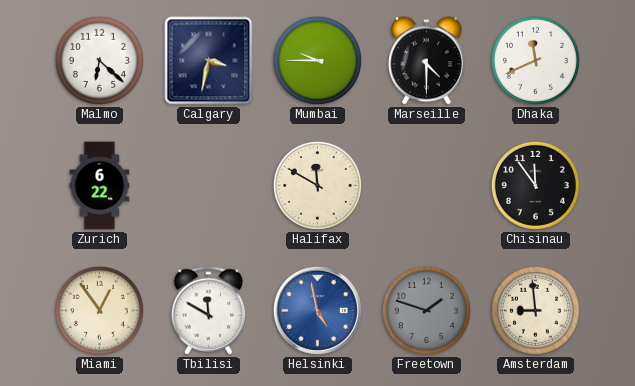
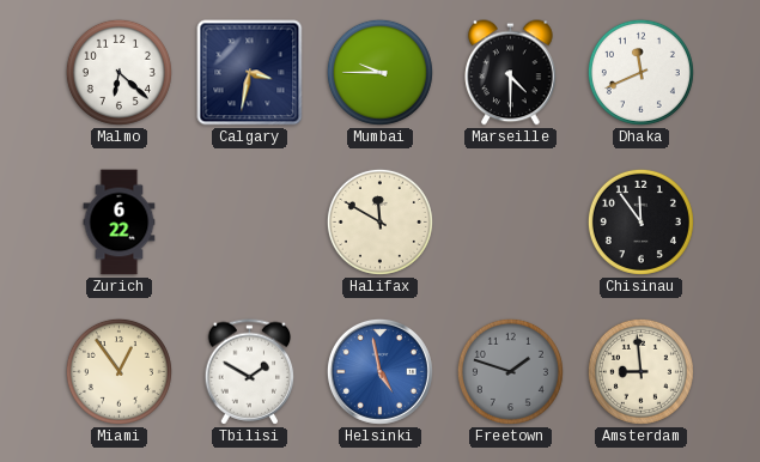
Tbilisi: 11:50 -> 1:50
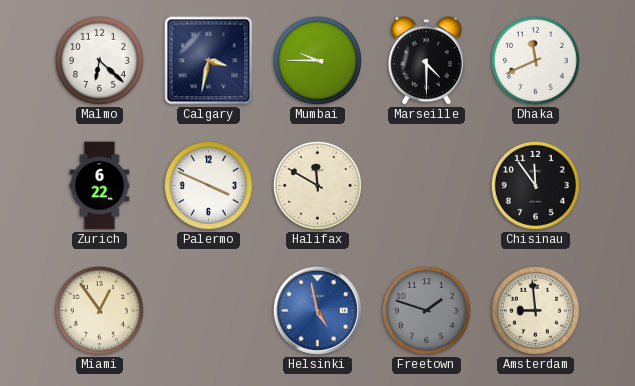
Palermo: none -> 3:49
Tbilisi: 1:50 -> none
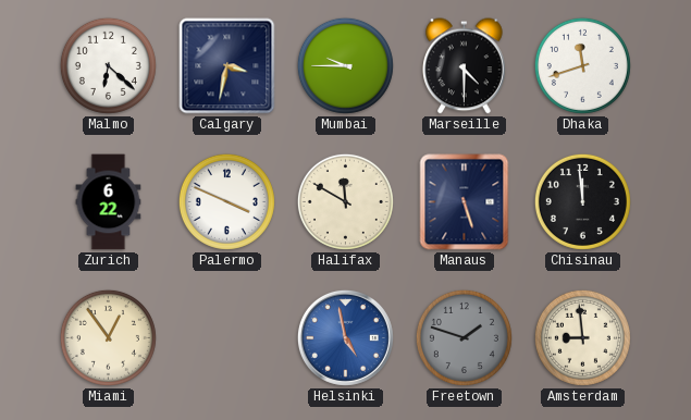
Dhaka: 11:41 -> 11:42
Manaus: none -> 5:27
Chisinau: 11:54 -> 11:59
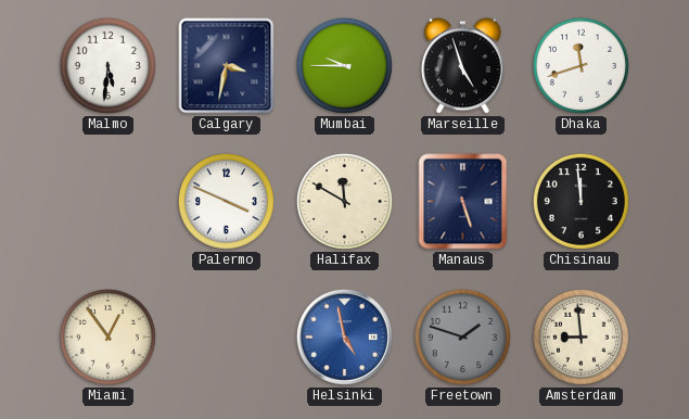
Malmo: 6:22 -> 5:31
Marseille: 4:30 -> 4:57
Zurich: 6:22 -> none
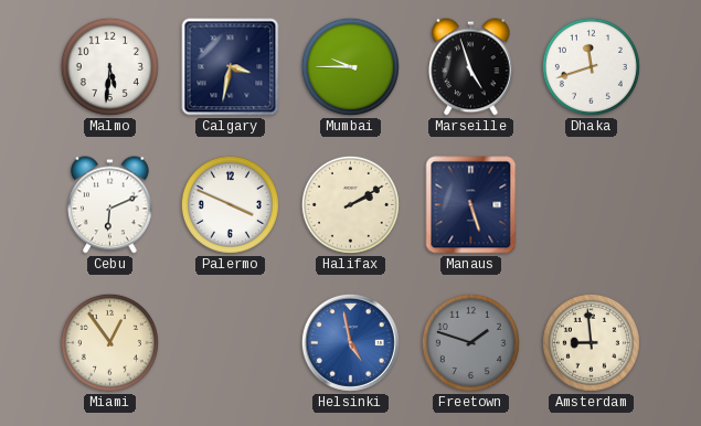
Cebu: none -> 6:11
Halifax: 11:50 -> 2:10
Chisinau: 11:59 -> none
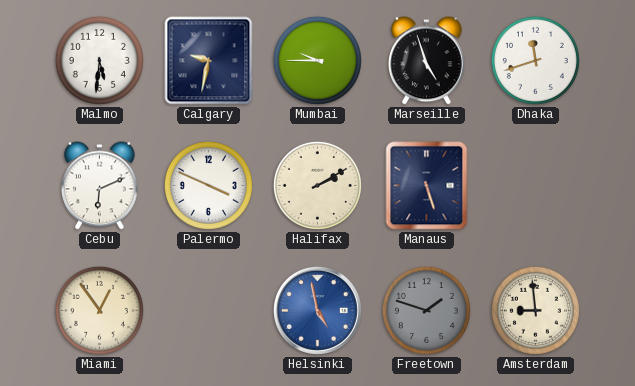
Calgary: 3:32 -> 9:32
